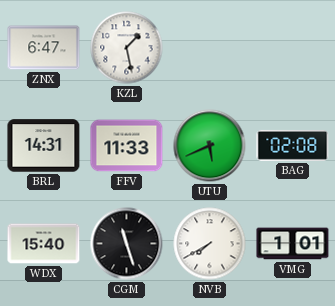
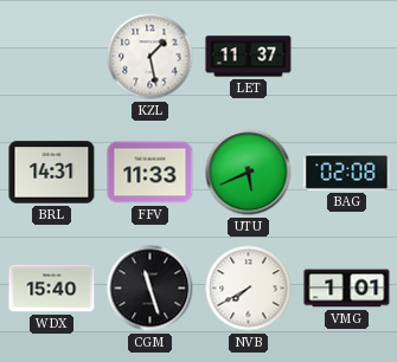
ZNX: 6:47 -> none
LET: none -> 11:37
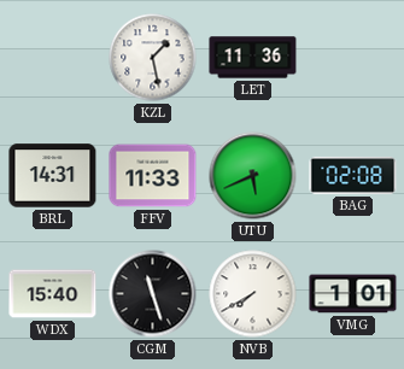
LET: 11:37 -> 11:36
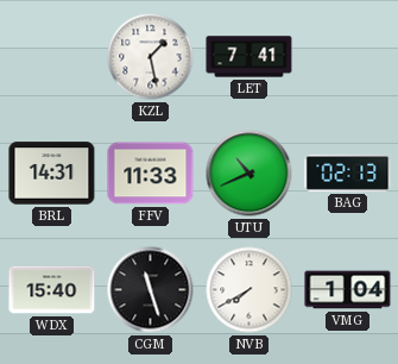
LET: 11:36 -> 7:41
UTU: 5:41 -> 10:41
BAG: 02:08 -> 02:13
VMG: 1:01 -> 1:04
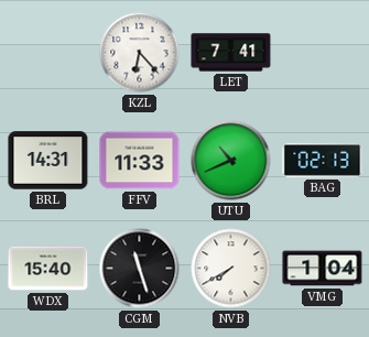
KZL: 1:28 -> 6:23
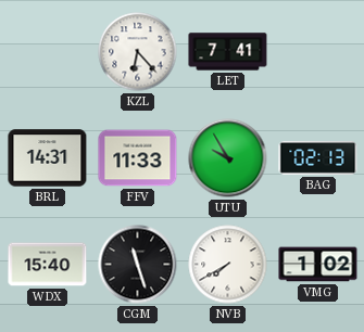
UTU: 10:41 -> 9:55
VMG: 1:04 -> 1:02
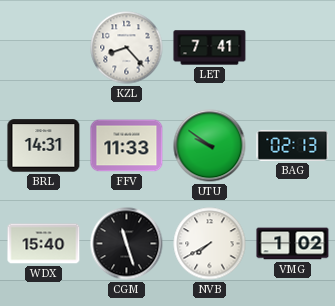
KZL: 6:23 -> 8:23
UTU: 9:55 -> 9:51
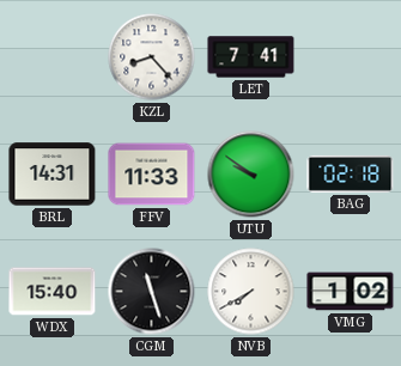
BAG: 02:13 -> 02:18
